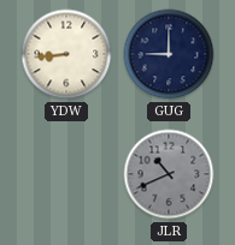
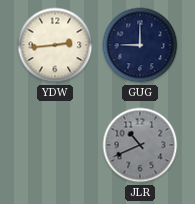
YDW: 8:44 -> 2:44
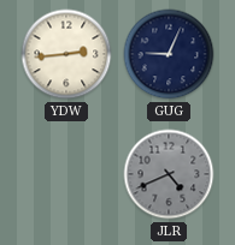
GUG: 9:00 -> 9:04
JLR: 10:41 -> 4:41
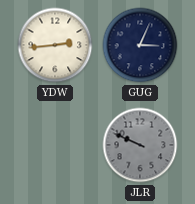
GUG: 9:04 -> 3:04
JLR: 4:41 -> 9:49
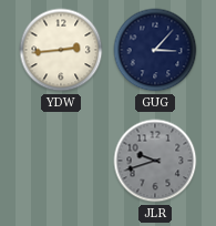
GUG: 3:04 -> 3:07
JLR: 9:49 -> 9:42
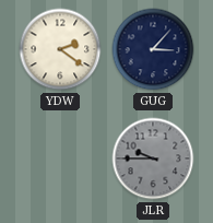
YDW: 2:44 -> 2:21
JLR: 9:42 -> 9:45
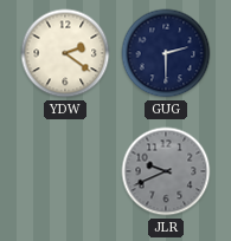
GUG: 3:07 -> 2:30
JLR: 9:45 -> 9:41
